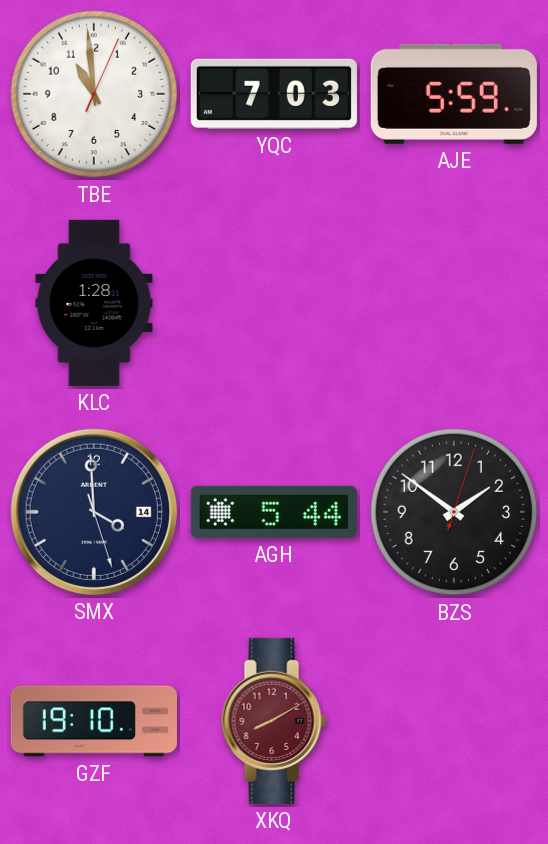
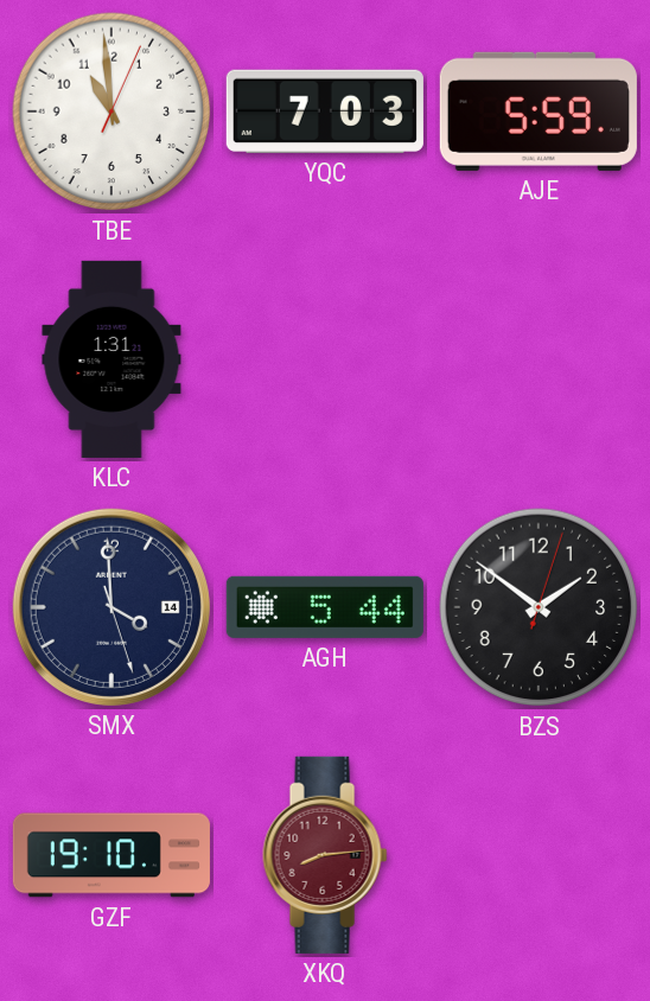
KLC: 1:28 -> 1:31
XKQ: 8:10 -> 8:14
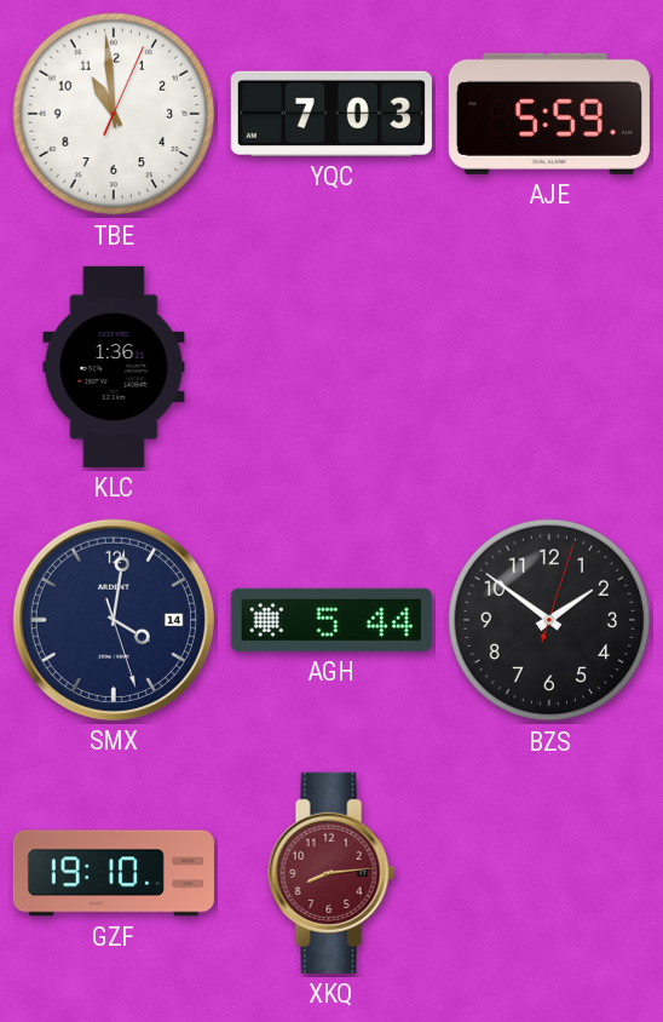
KLC: 1:31 -> 1:36
SMX: 3:59 -> 4:01
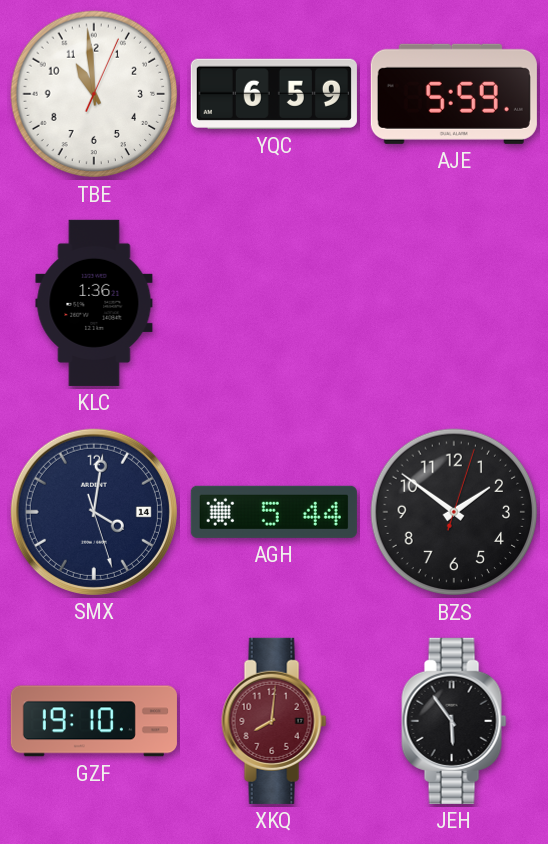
YQC: 7:03 -> 6:59
XKQ: 8:14 -> 8:01
JEH: none -> 5:54
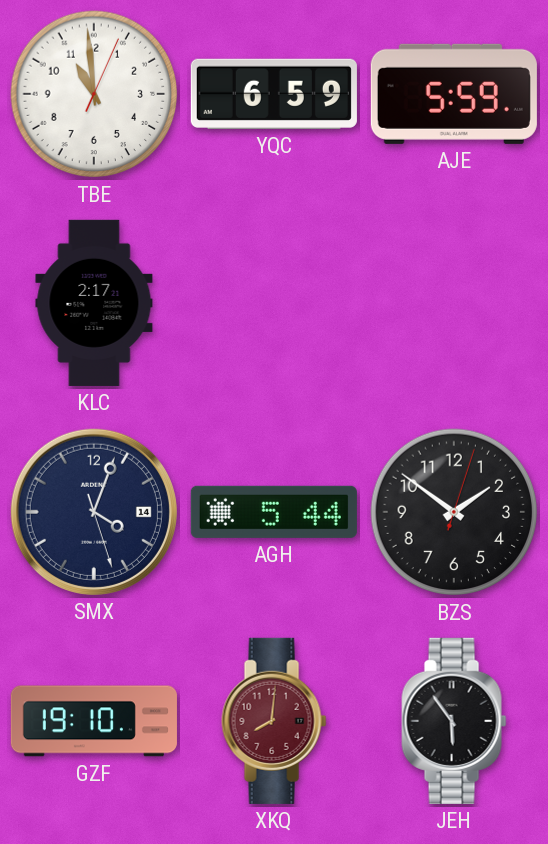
KLC: 1:36 -> 2:17
SMX: 4:01 -> 4:03
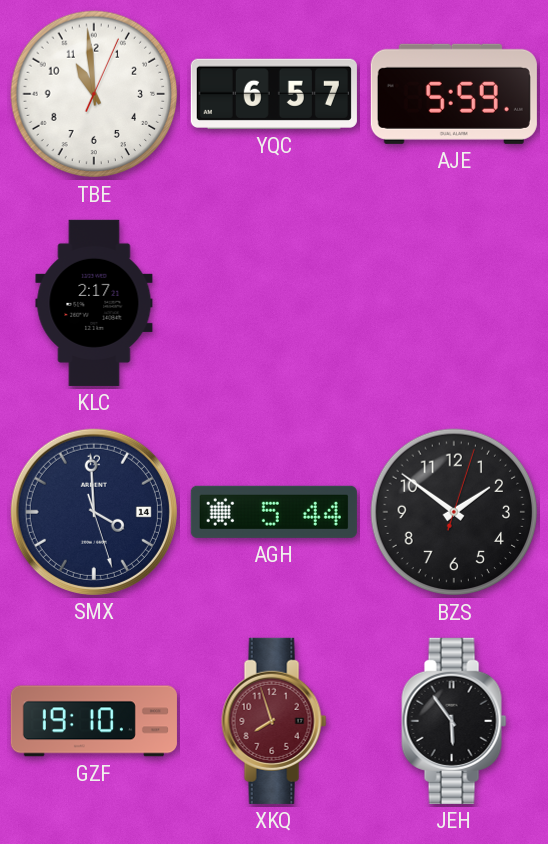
YQC: 6:59 -> 6:57
SMX: 4:03 -> 3:59
XKQ: 8:01 -> 7:57
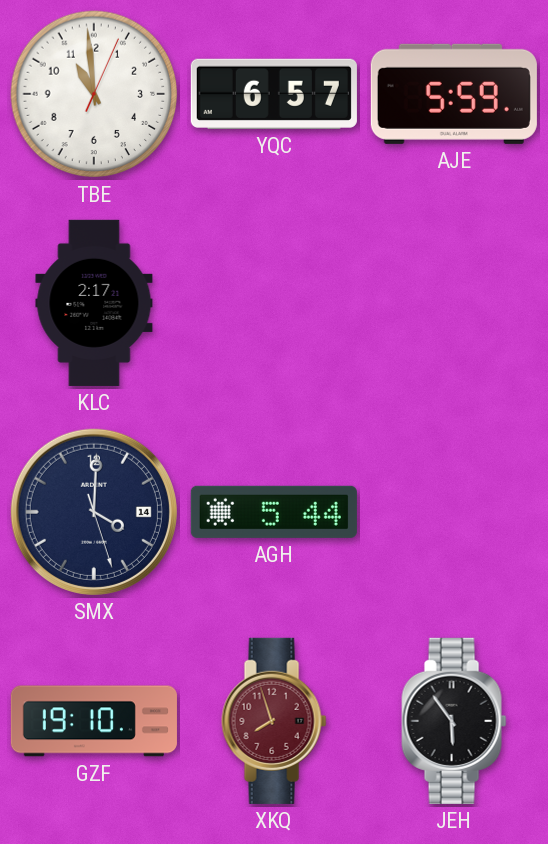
SMX: 3:59 -> 4:00
BZS: 1:51 -> none
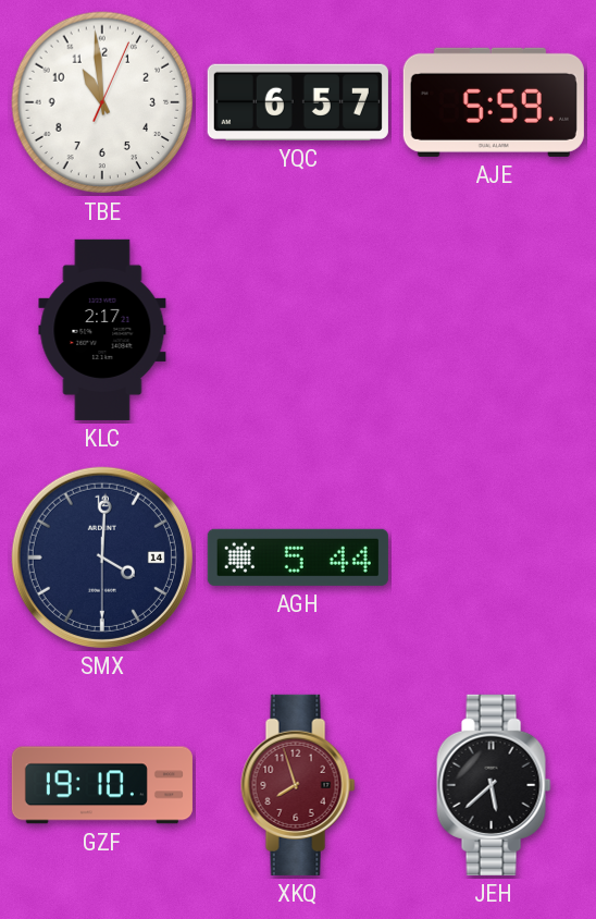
SMX: 4:00:27 -> 4:00:30
JEH: 5:54 -> 5:38
